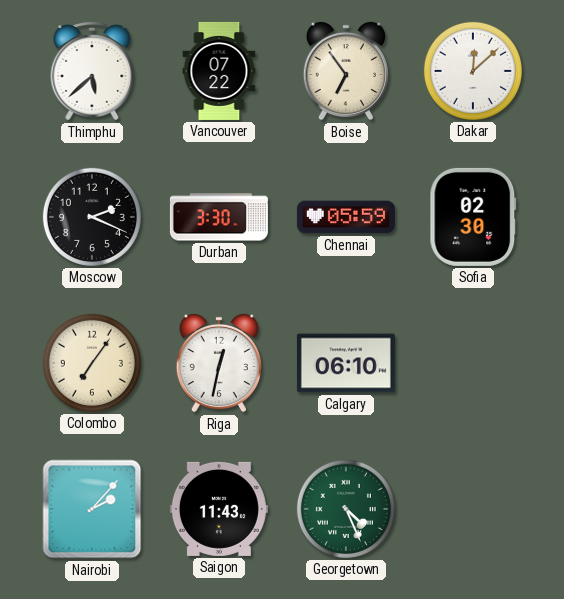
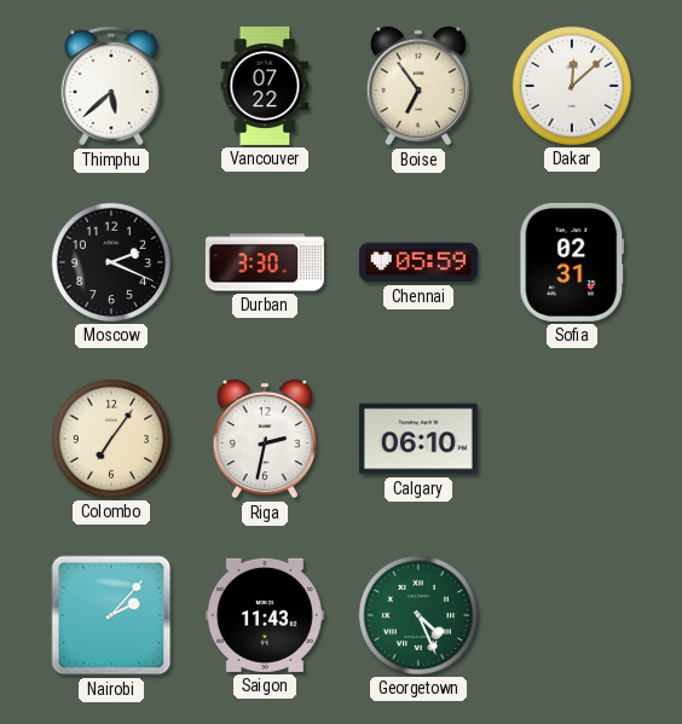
Sofia: 02:30 -> 02:31
Riga: 12:32 -> 2:32
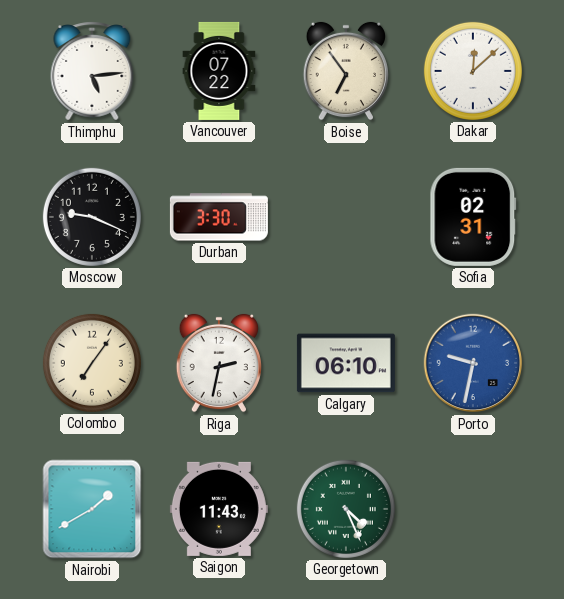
Thimphu: 5:38 -> 5:14
Moscow: 2:19 -> 9:19
Chennai: 05:59 -> none
Porto: none -> 9:32
Nairobi: 2:07 -> 1:40
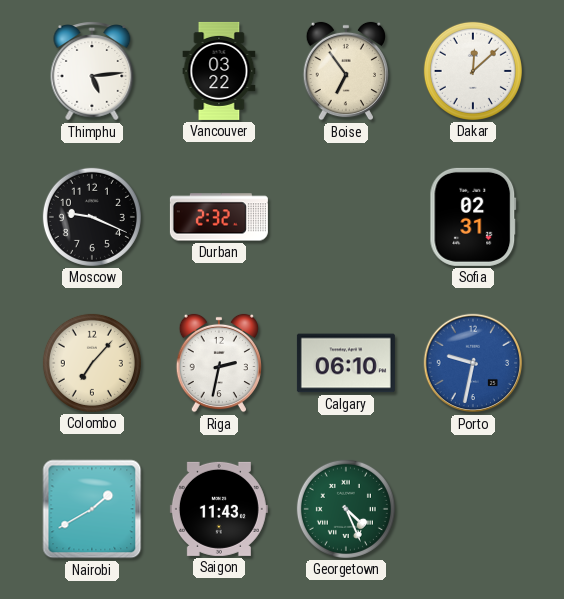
Vancouver: 07:22 -> 03:22
Durban: 3:30 -> 2:32
Colombo: 7:06 -> 7:07
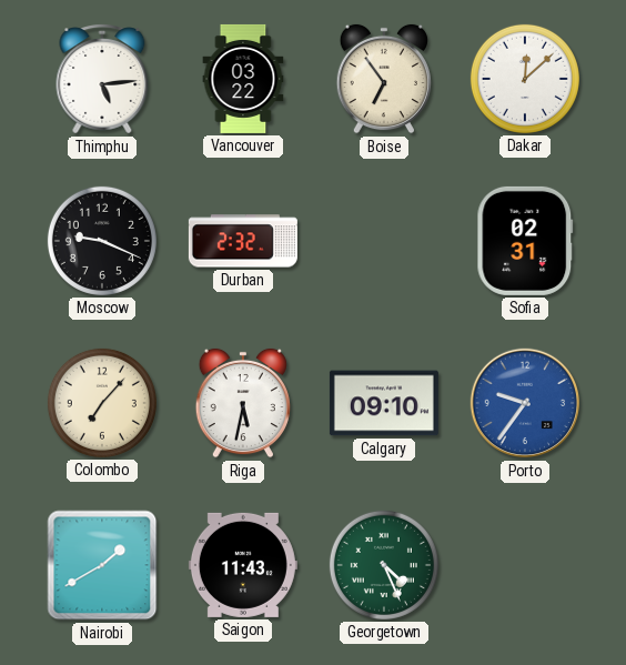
Riga: 2:32 -> 5:32
Calgary: 06:10 -> 09:10
Porto: 9:32 -> 9:36
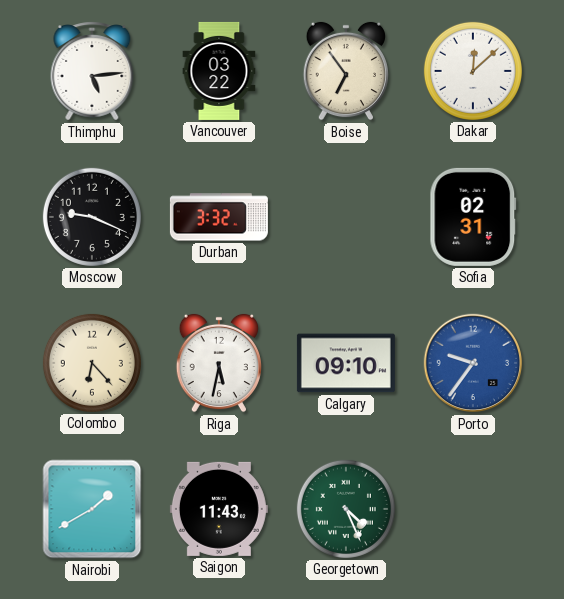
Durban: 2:32 -> 3:32
Colombo: 7:07 -> 6:23
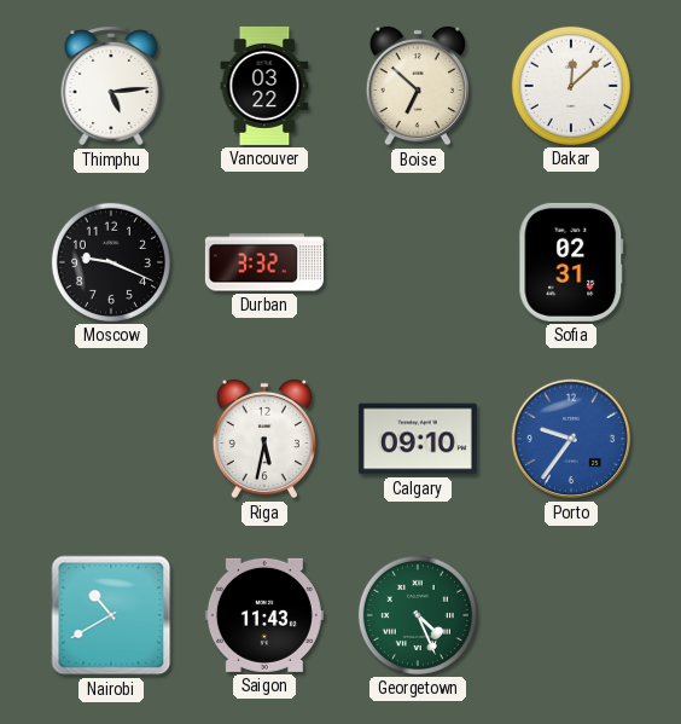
Boise: 6:54 -> 6:52
Colombo: 6:23 -> none
Nairobi: 1:40 -> 10:40
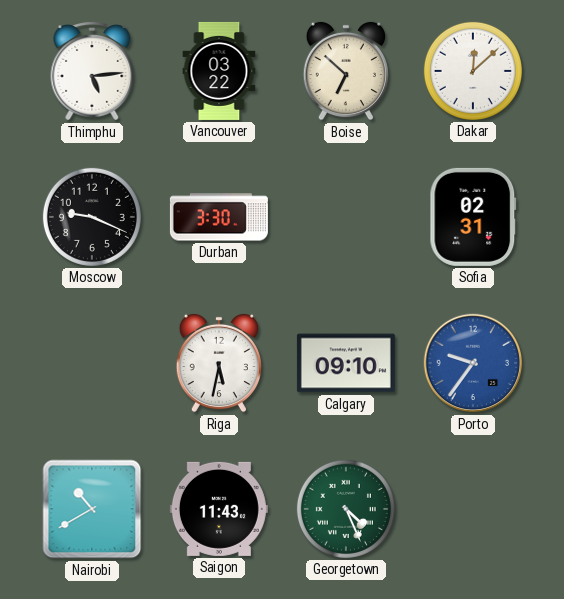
Durban: 3:32 -> 3:30
